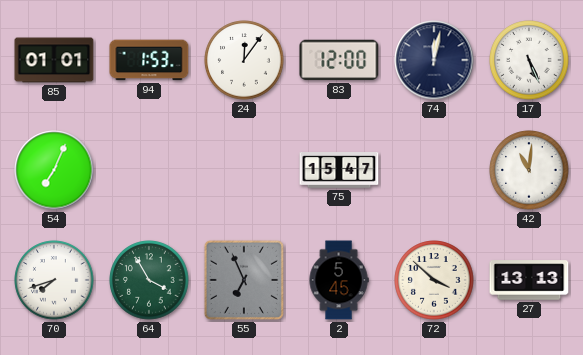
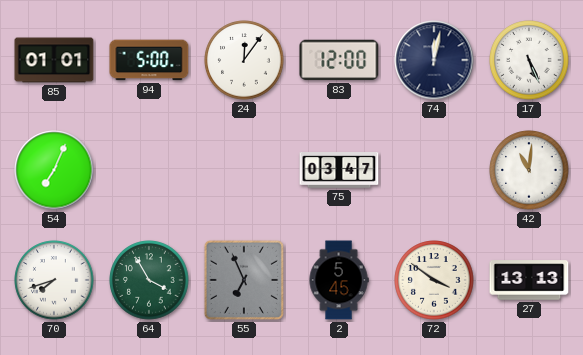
94: 1:53 -> 5:00
75: 15:47 -> 03:47
72: 3:52 -> 3:51
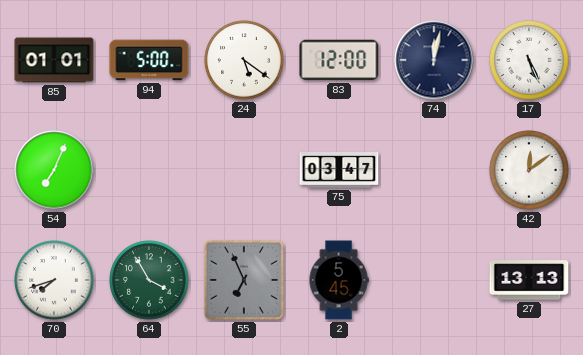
24: 12:06 -> 5:21
42: 11:01 -> 12:09
72: 3:51 -> none
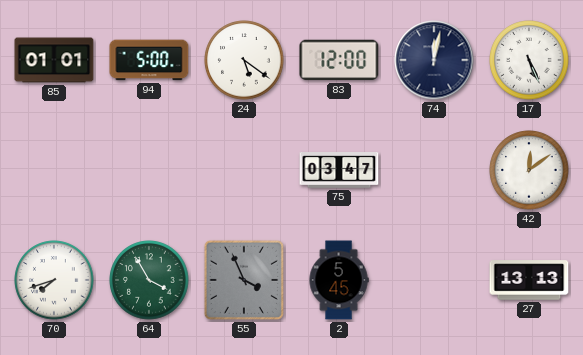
54: 7:04 -> none
55: 6:56 -> 3:56
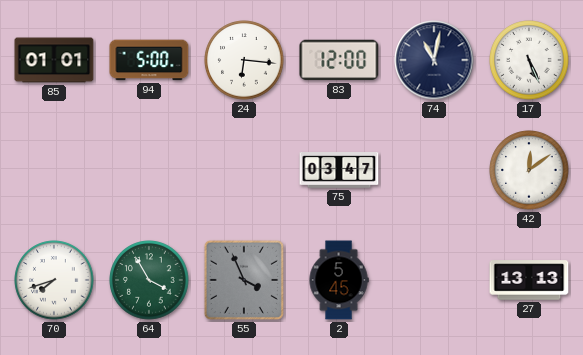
24: 5:21 -> 6:16
74: 12:02 -> 11:02
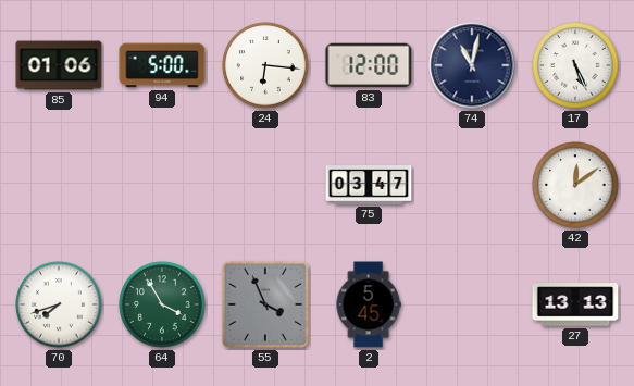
85: 01:01 -> 01:06
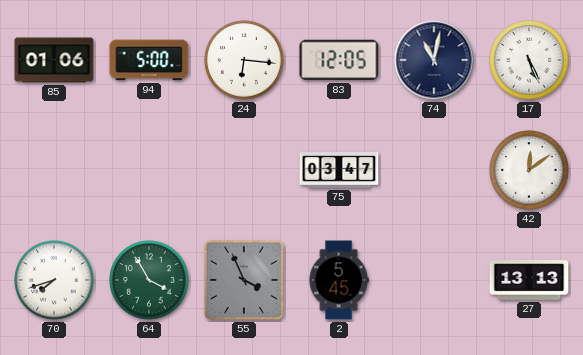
83: 12:00 -> 12:05
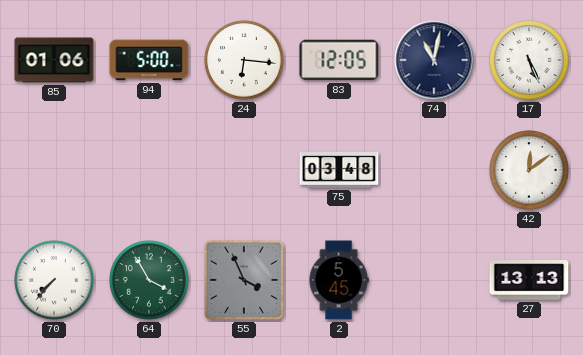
75: 03:47 -> 03:48
70: 7:42 -> 7:37
